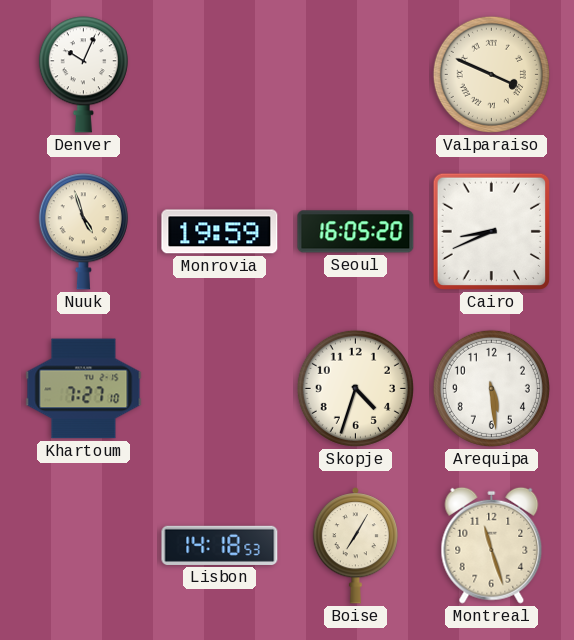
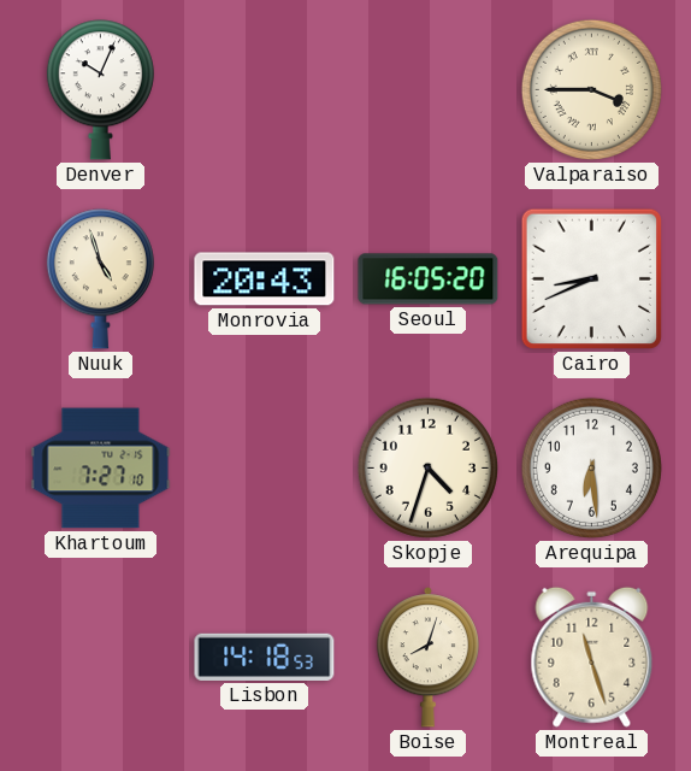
Valparaiso: 3:49 -> 3:45
Monrovia: 19:59 -> 20:43
Arequipa: 5:29 -> 6:29
Boise: 7:05 -> 8:03
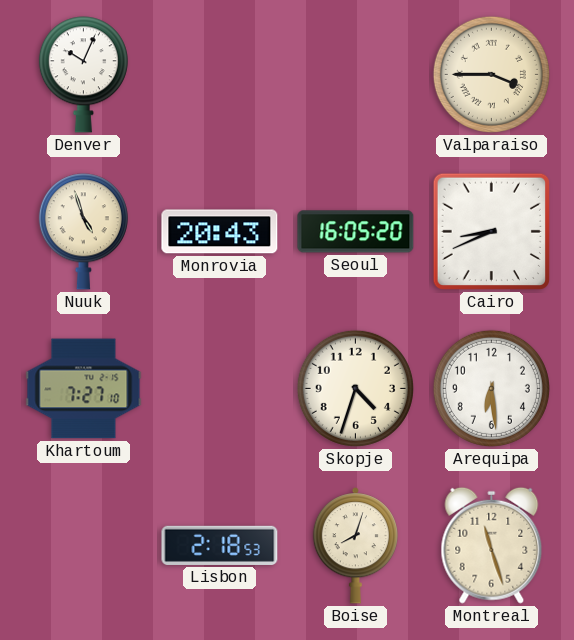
Lisbon: 14:18 -> 2:18
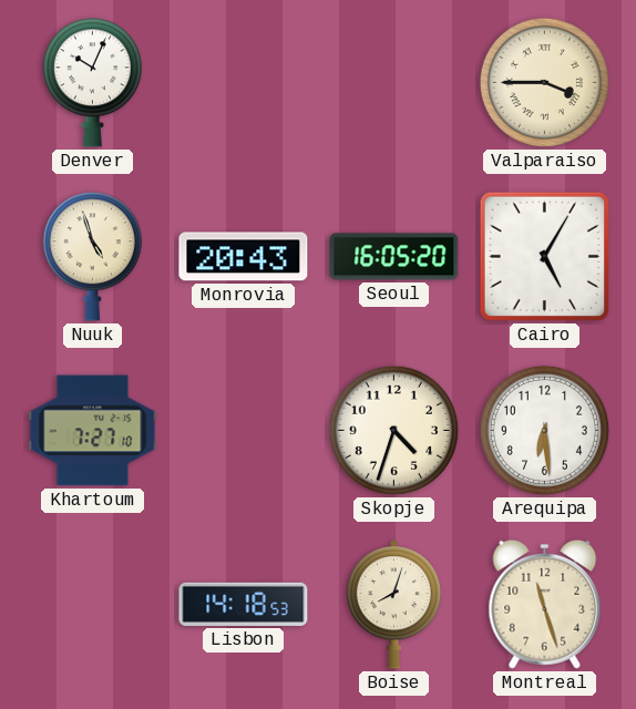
Cairo: 8:41 -> 5:05
Lisbon: 2:18 -> 14:18
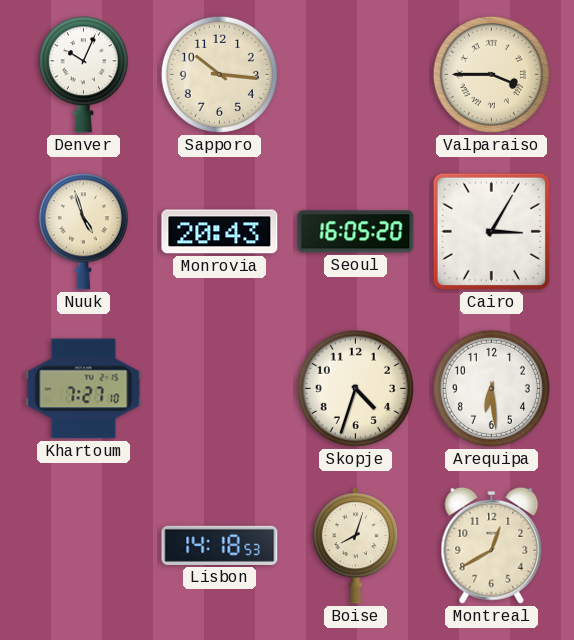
Sapporo: none -> 10:16
Cairo: 5:05 -> 3:05
Montreal: 11:27 -> 12:40
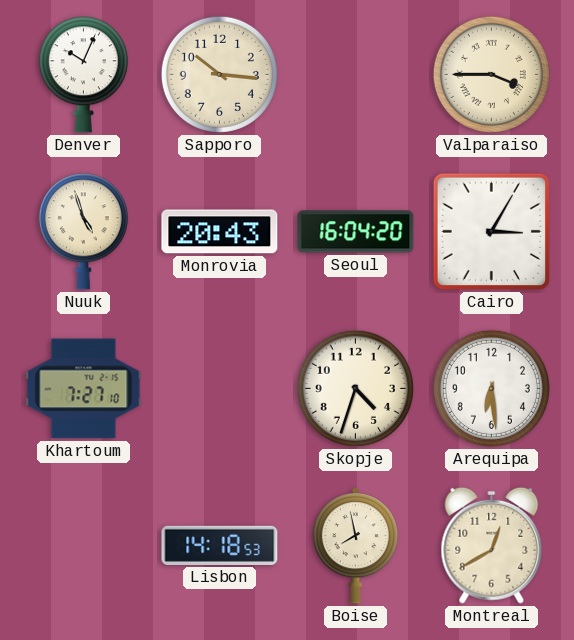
Seoul: 16:05 -> 16:04
Boise: 8:03 -> 7:58
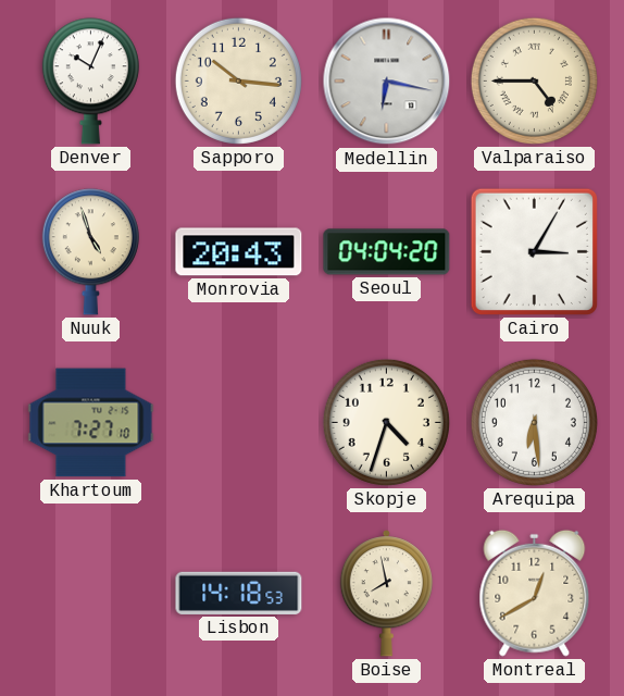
Medellin: none -> 6:17
Valparaiso: 3:45 -> 4:45
Seoul: 16:04 -> 04:04
